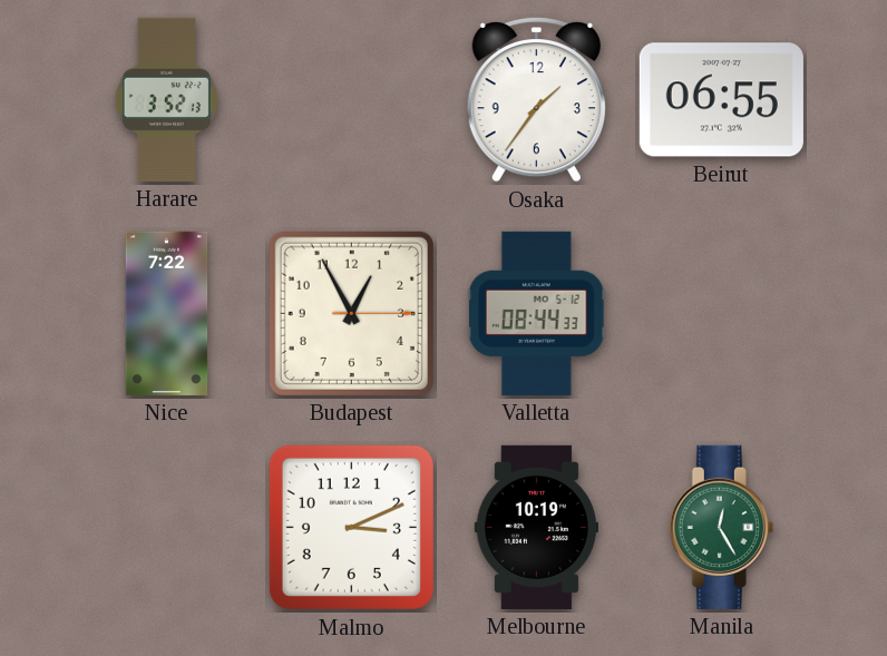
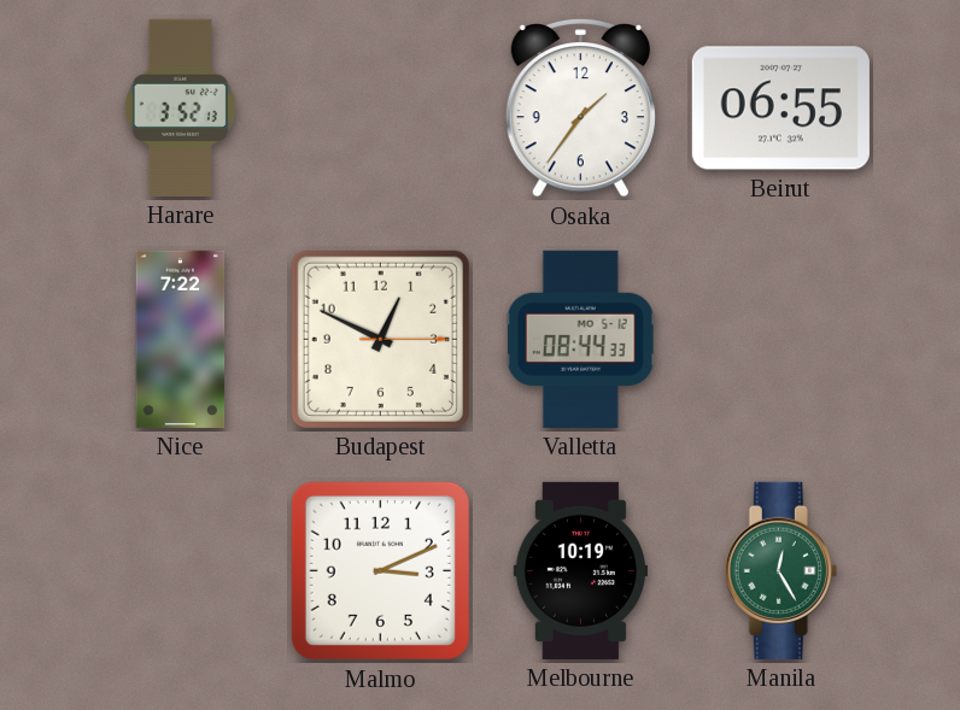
Budapest: 12:55 -> 12:49
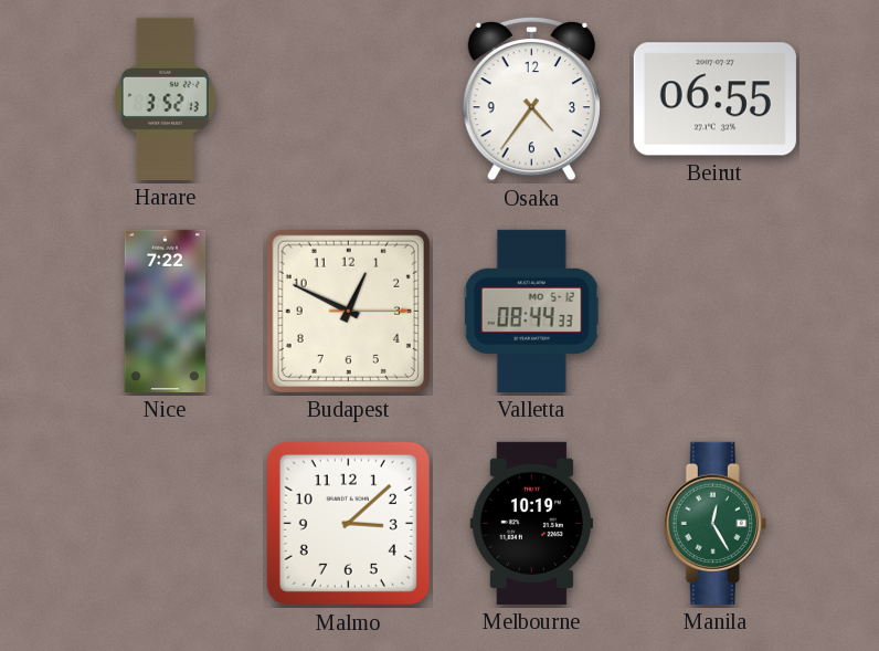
Osaka: 1:36 -> 4:36
Malmo: 3:11 -> 3:08
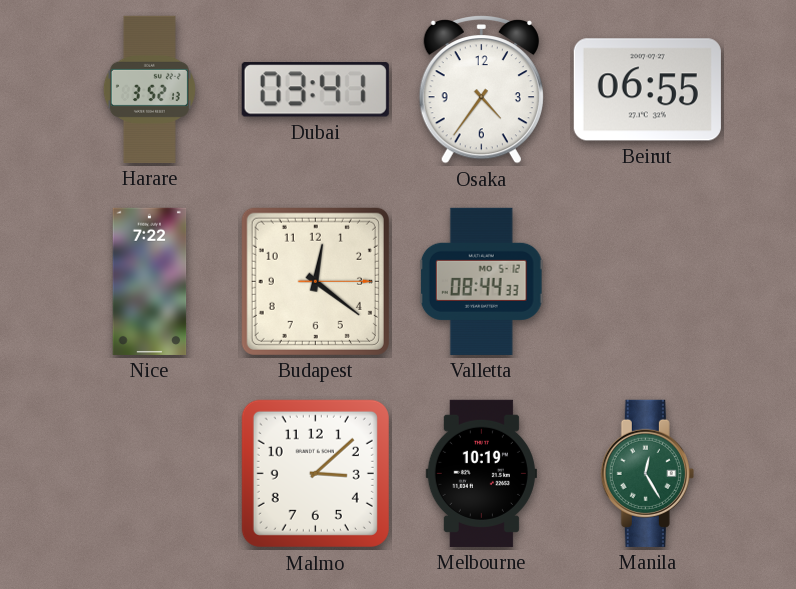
Dubai: none -> 03:41
Budapest: 12:49 -> 12:21
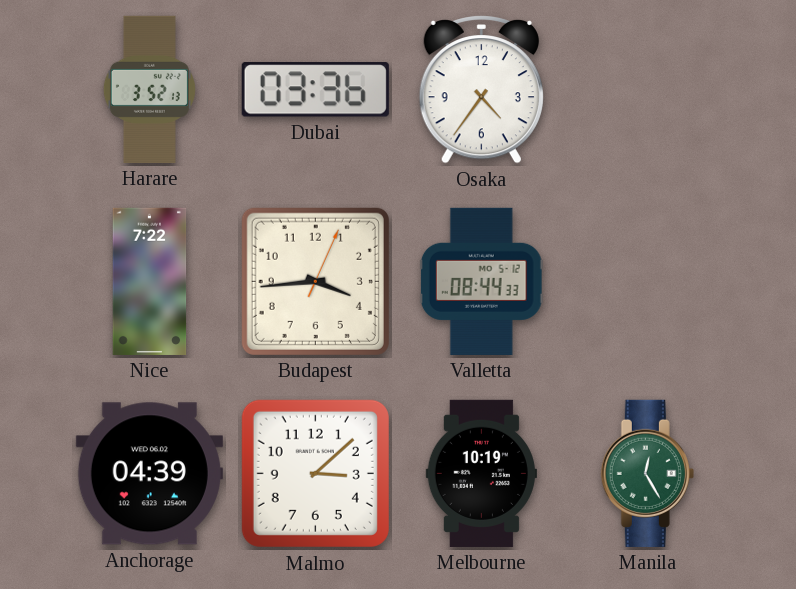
Dubai: 03:41 -> 03:36
Beirut: 06:55 -> none
Budapest: 12:21 -> 3:44
Anchorage: none -> 04:39
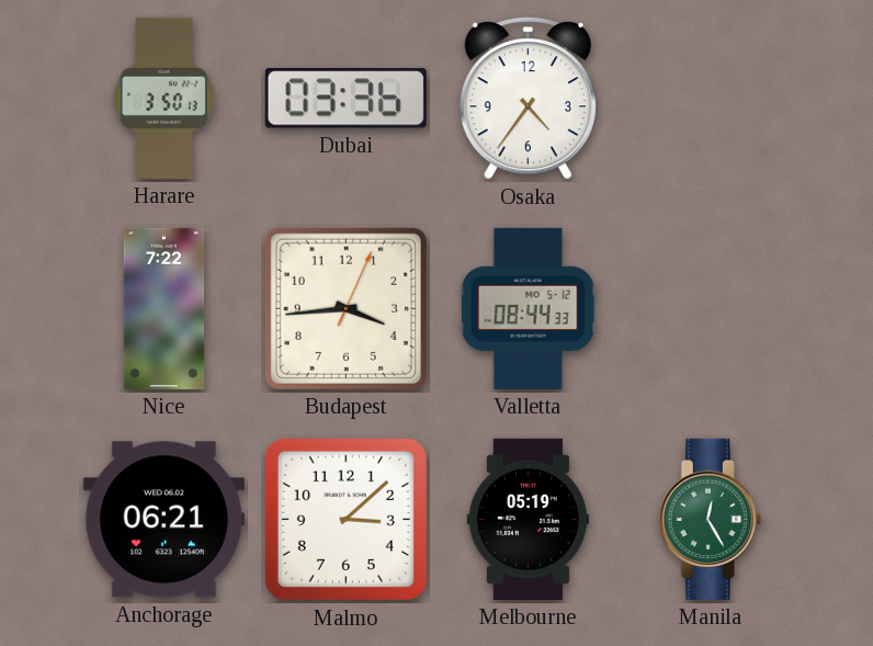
Harare: 3:52 -> 3:50
Anchorage: 04:39 -> 06:21
Melbourne: 10:19 -> 05:19
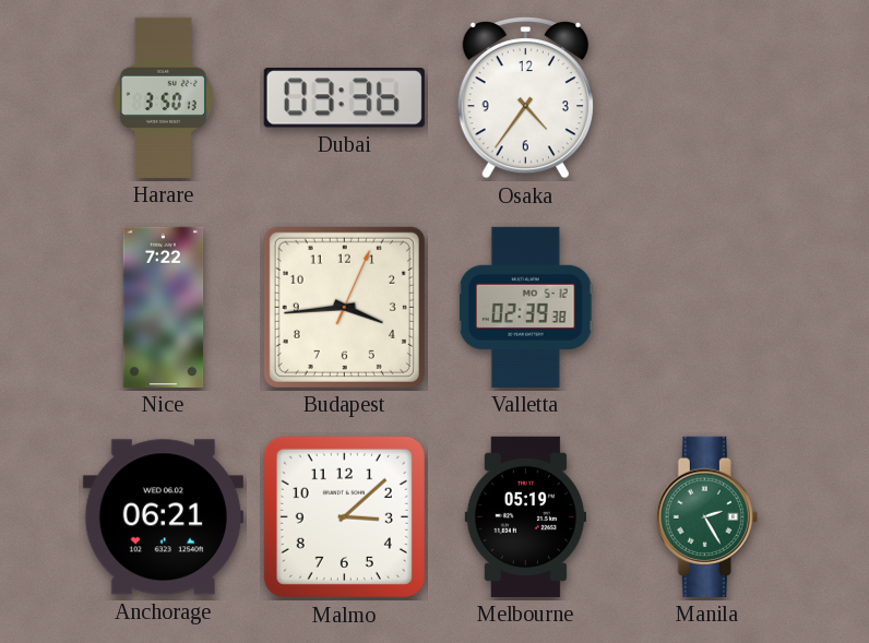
Valletta: 08:44 -> 02:39
Manila: 12:25 -> 2:25
